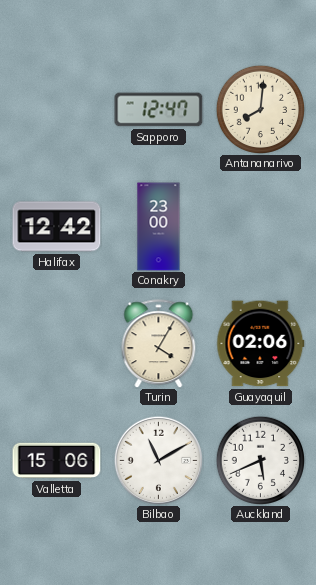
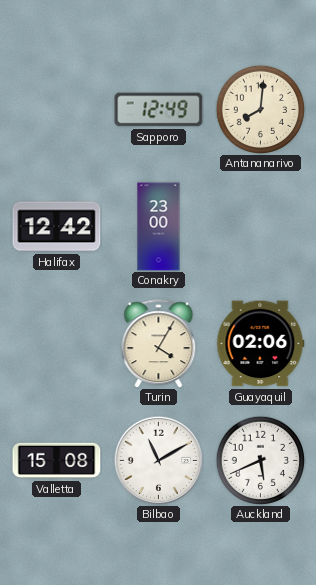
Sapporo: 12:47 -> 12:49
Valletta: 15:06 -> 15:08
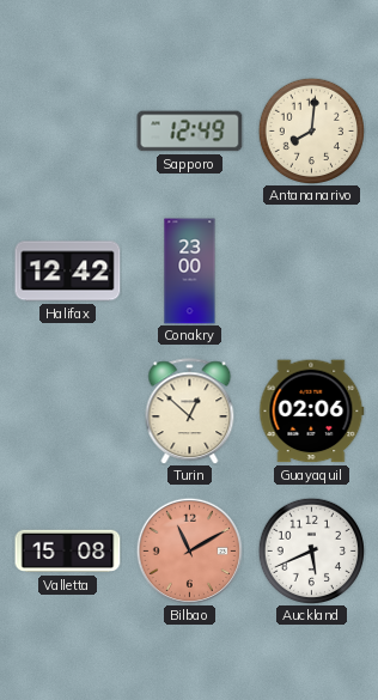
Turin: 4:05 -> 12:52
Bilbao dial: white -> salmon
